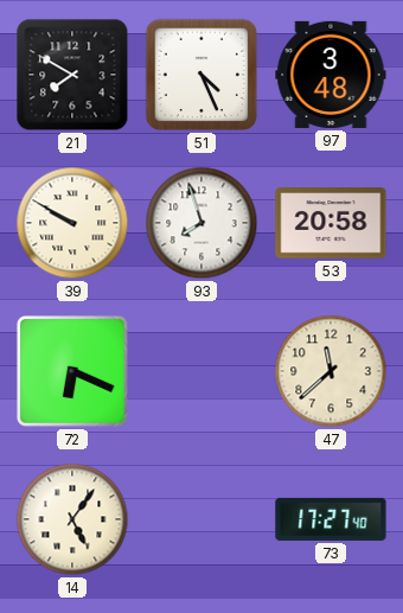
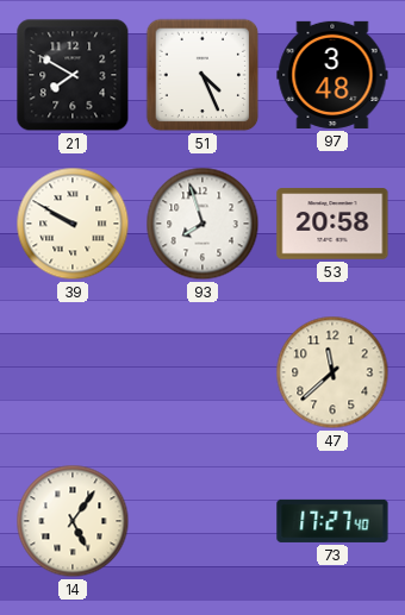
72: 6:19 -> none
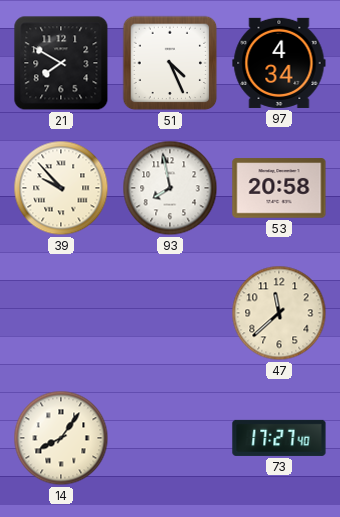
97: 3:48 -> 4:34
39: 9:50 -> 9:53
93: 7:57 -> 7:58
14: 5:06 -> 8:06
